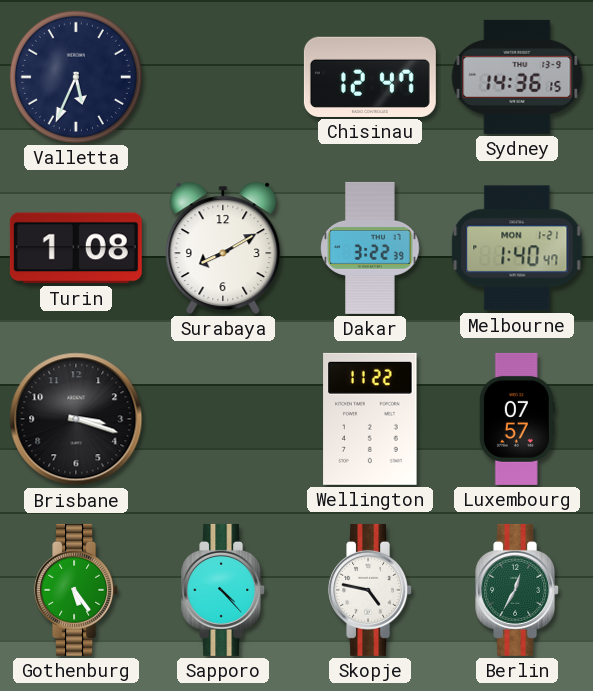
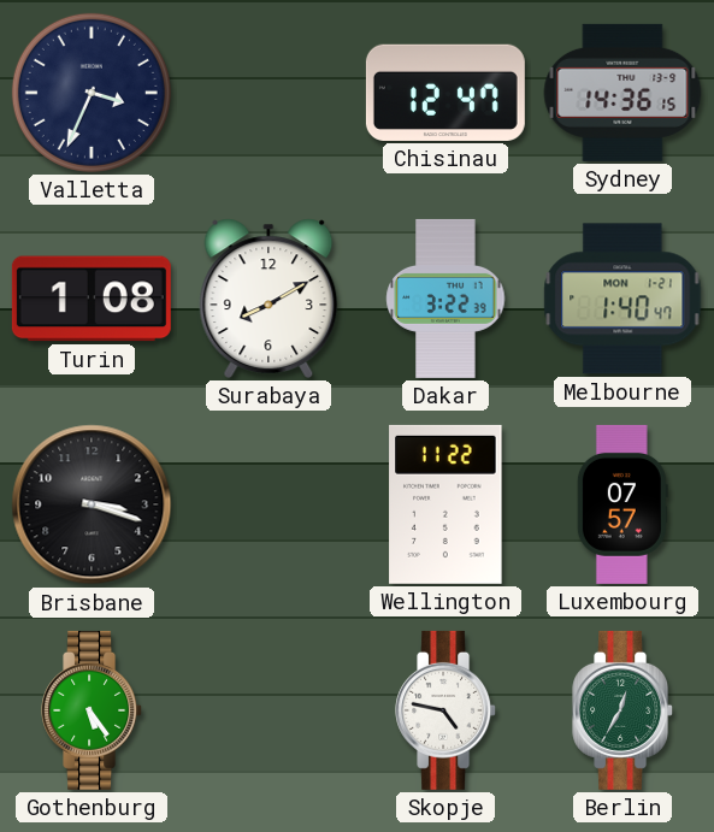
Valletta: 5:34 -> 3:34
Sapporo: 4:23 -> none
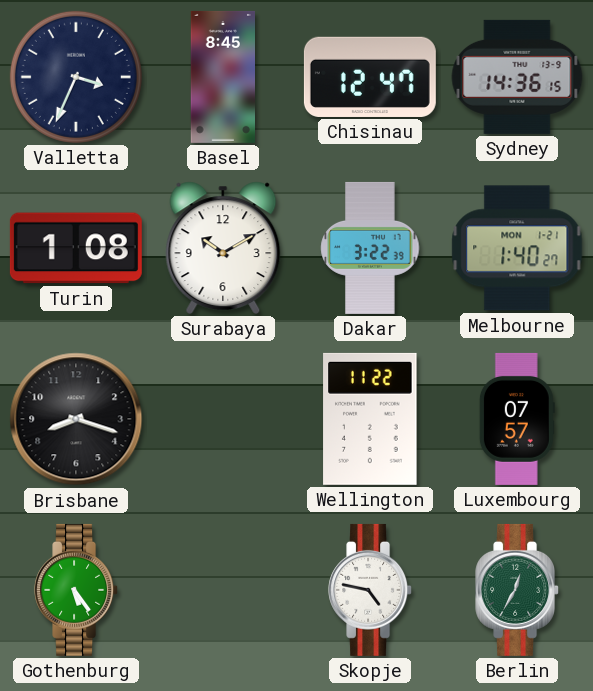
Basel: none -> 8:45
Surabaya: 8:10 -> 10:10
Melbourne: 1:40:47 -> 1:40:27
Brisbane: 3:18 -> 8:18
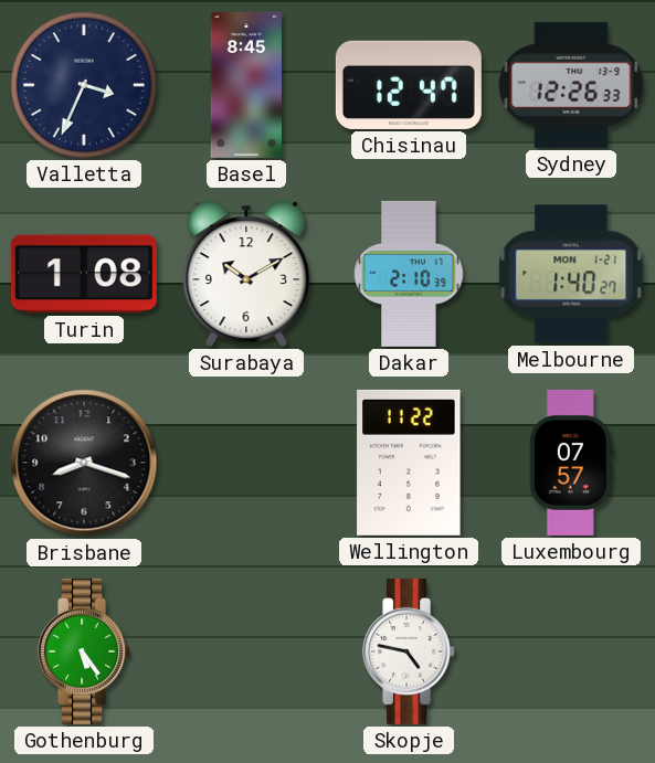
Sydney: 14:36 -> 12:26
Dakar: 3:22 -> 2:10
Berlin: 12:35 -> none
